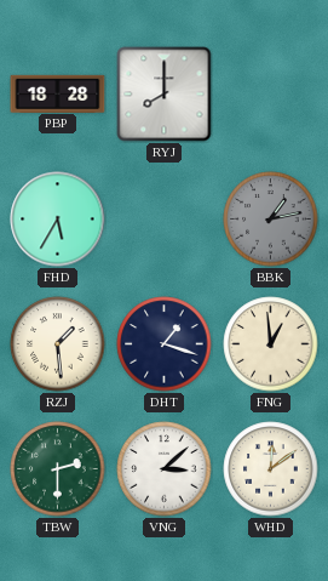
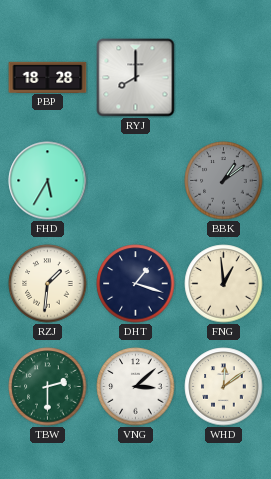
BBK: 1:13 -> 1:09
RZJ: 1:29 -> 1:31
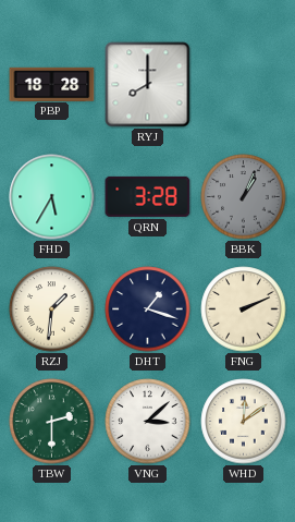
QRN: none -> 3:28
BBK: 1:09 -> 1:04
FNG: 12:59 -> 2:11
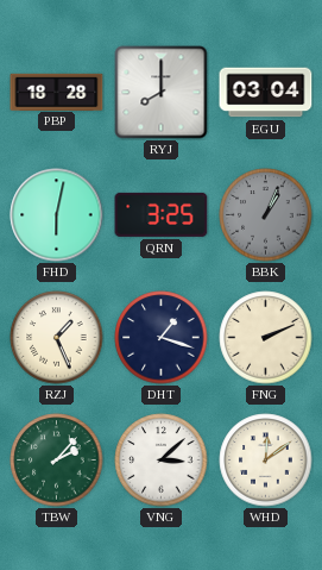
EGU: none -> 03:04
FHD: 5:35 -> 6:02
QRN: 3:28 -> 3:25
RZJ: 1:31 -> 1:26
TBW: 2:30 -> 2:07
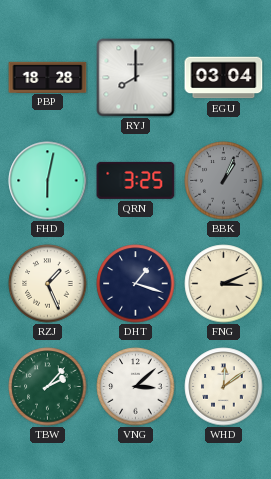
FNG: 2:11 -> 3:11
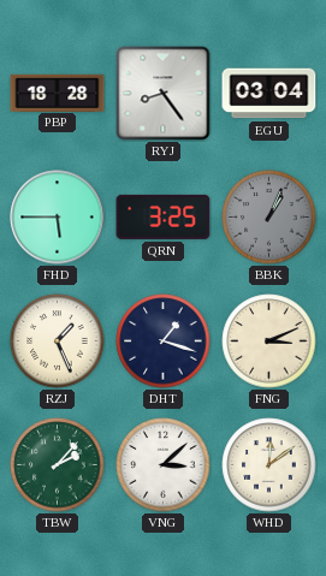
RYJ: 8:00 -> 8:24
FHD: 6:02 -> 5:45
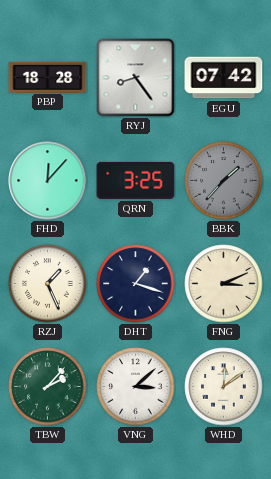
EGU: 03:04 -> 07:42
FHD: 5:45 -> 12:07
BBK: 1:04 -> 1:37
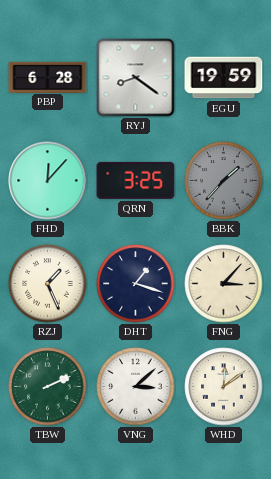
PBP: 18:28 -> 6:28
RYJ: 8:24 -> 8:21
EGU: 07:42 -> 19:59
FNG: 3:11 -> 3:07
TBW: 2:07 -> 2:11
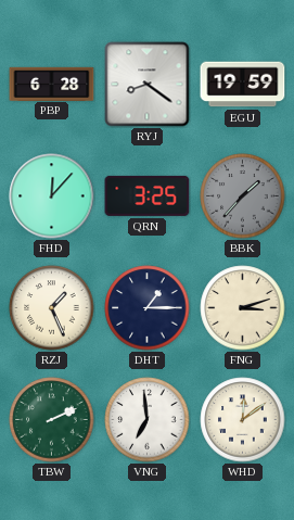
DHT: 1:18 -> 1:15
FNG: 3:07 -> 3:12
VNG: 3:08 -> 6:59
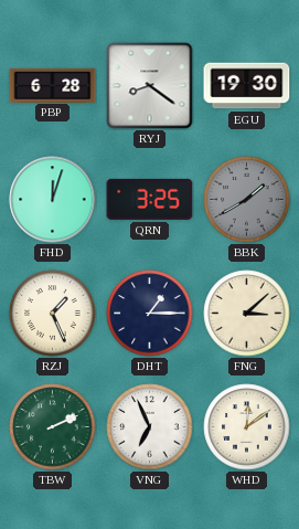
EGU: 19:59 -> 19:30
FHD: 12:07 -> 12:03
BBK: 1:37 -> 1:40
FNG: 3:12 -> 3:08
VNG: 6:59 -> 6:56
